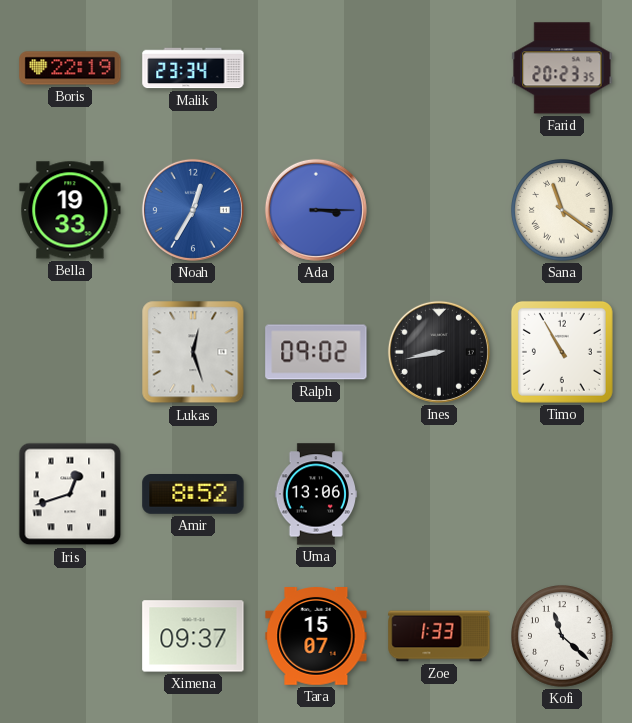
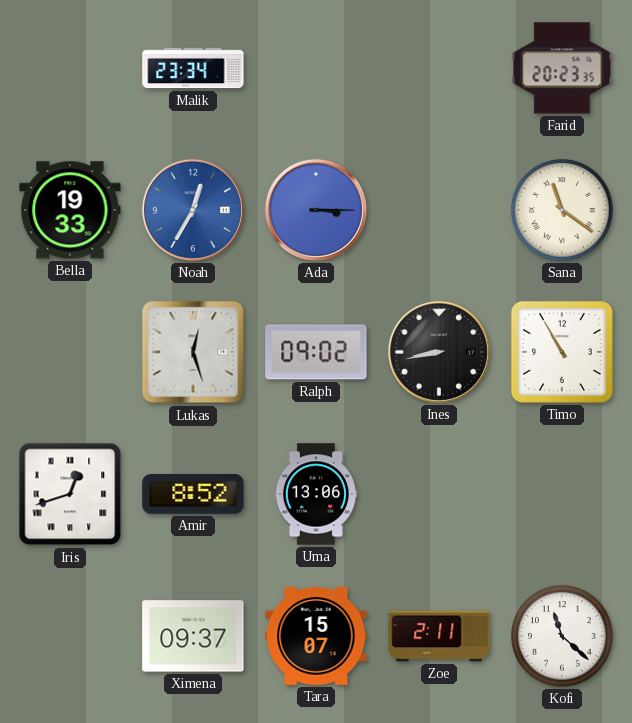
Boris: 22:19 -> none
Zoe: 1:33 -> 2:11
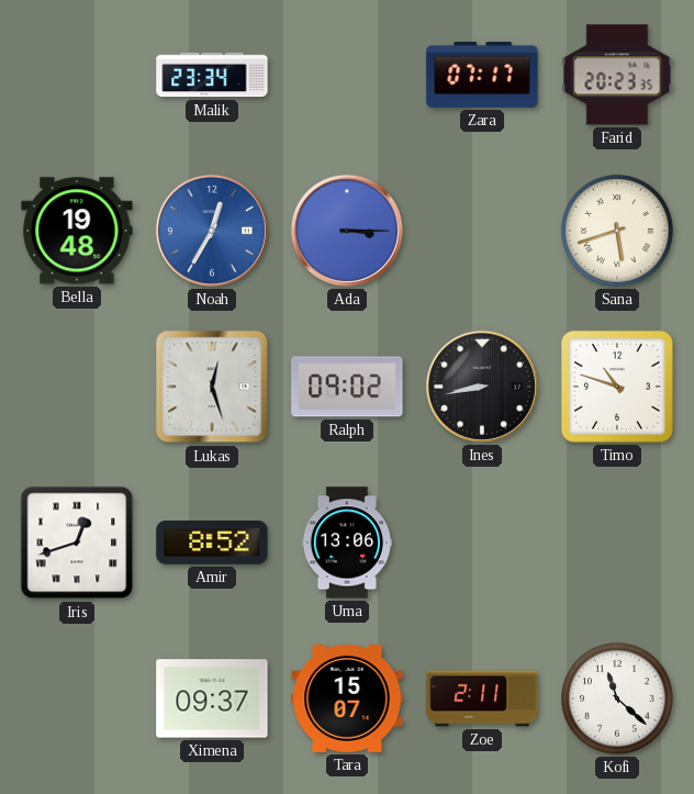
Zara: none -> 07:17
Bella: 19:33 -> 19:48
Sana: 11:21 -> 5:42
Timo: 10:55 -> 10:48
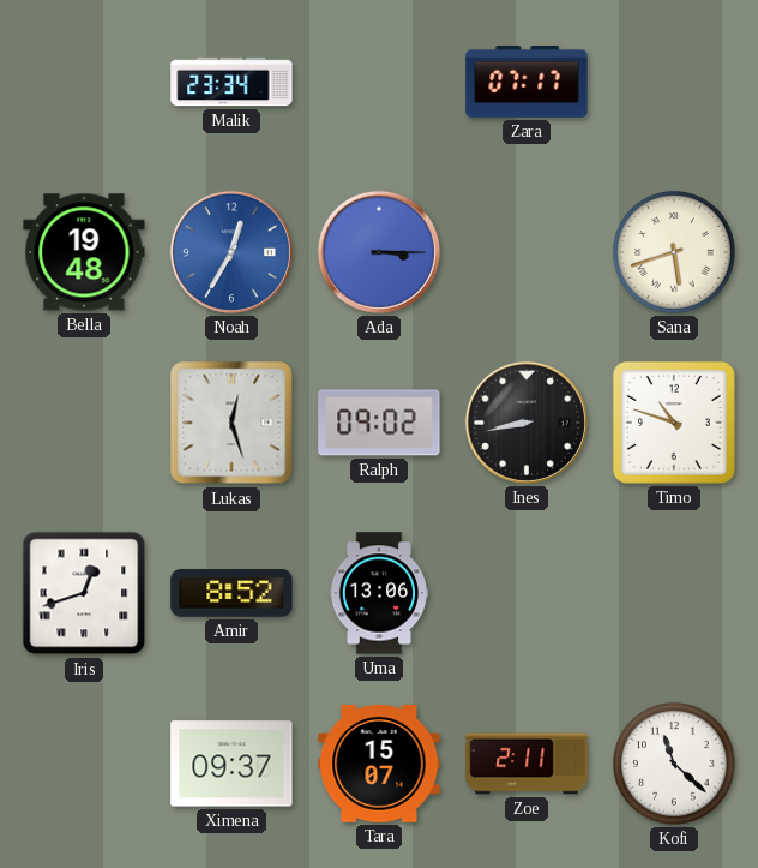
Farid: 20:23 -> none
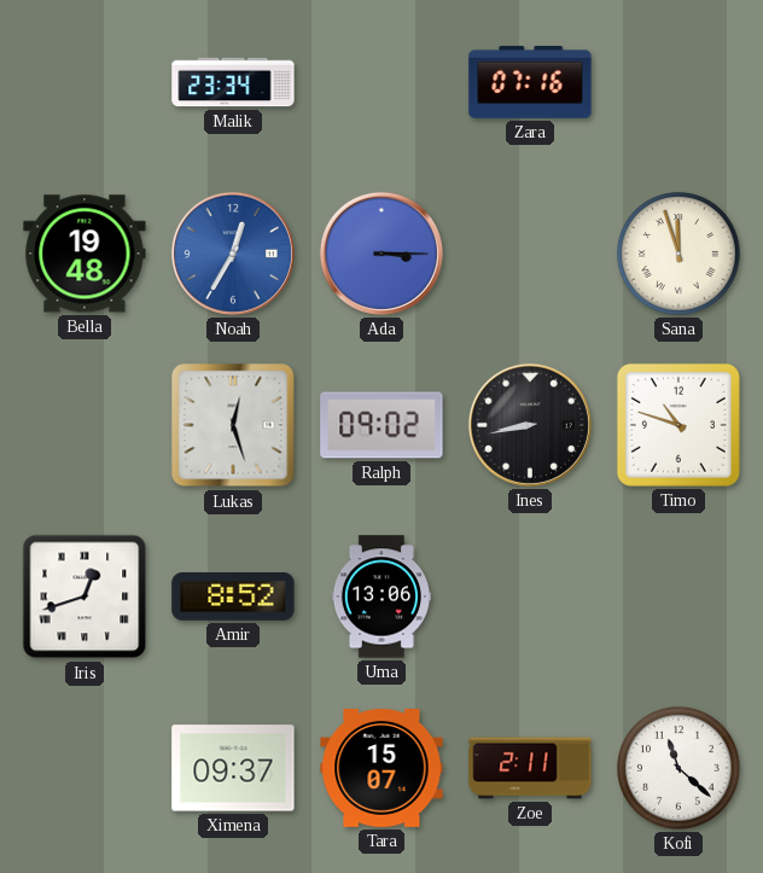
Zara: 07:17 -> 07:16
Sana: 5:42 -> 11:57
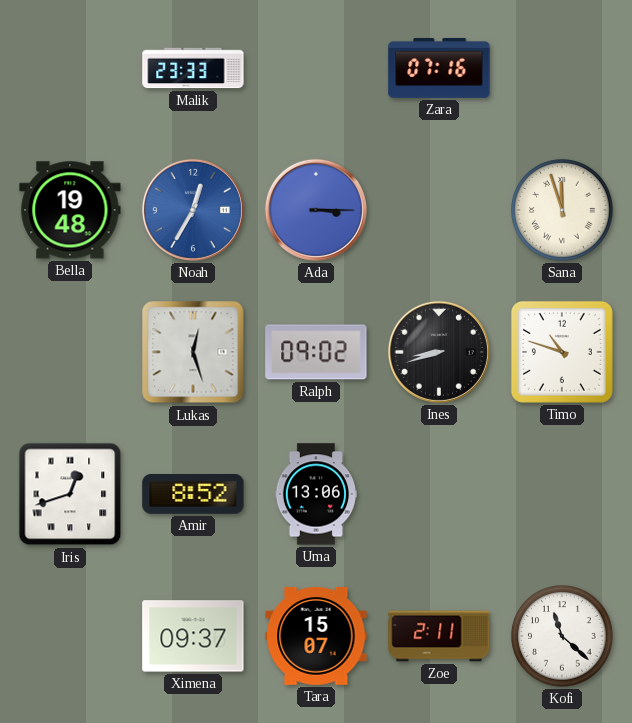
Malik: 23:34 -> 23:33
Ines: 8:43 -> 8:42
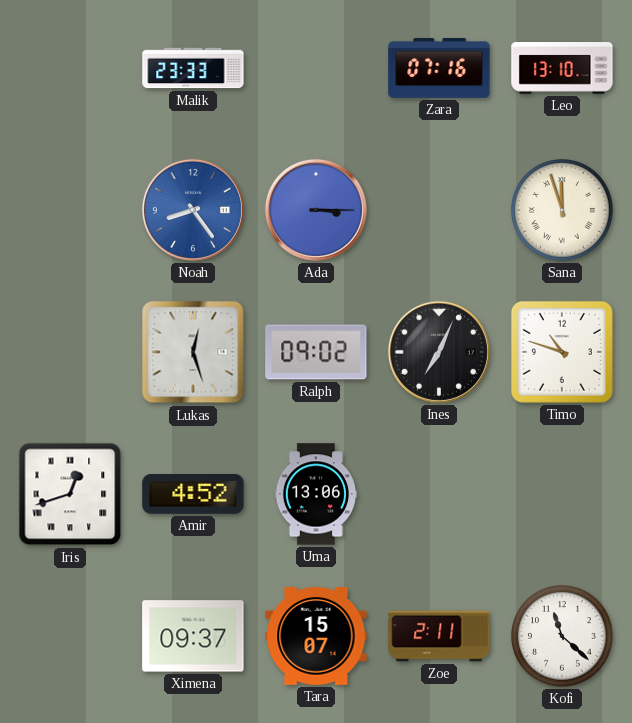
Leo: none -> 13:10
Bella: 19:48 -> none
Noah: 12:35 -> 8:24
Ines: 8:42 -> 7:04
Amir: 8:52 -> 4:52
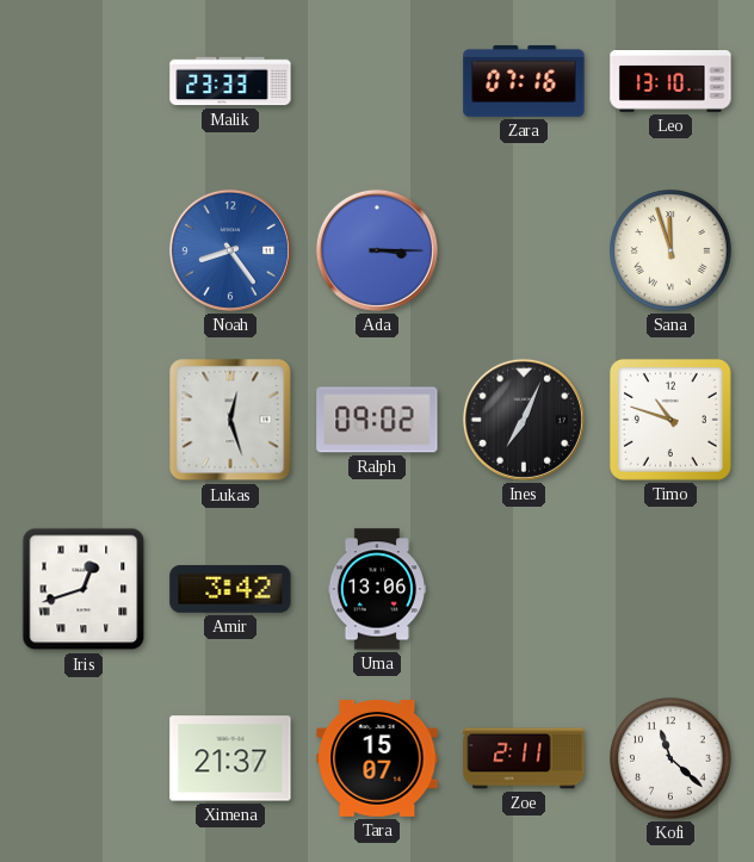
Amir: 4:52 -> 3:42
Ximena: 09:37 -> 21:37
